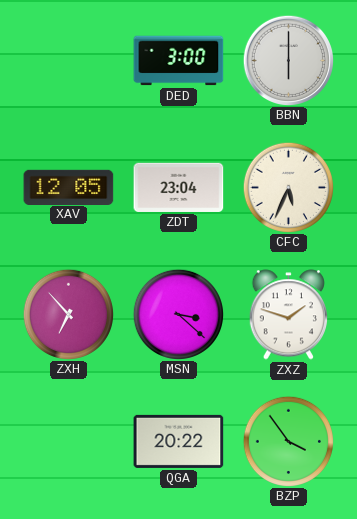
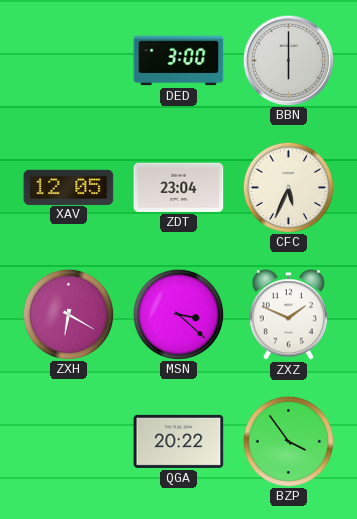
ZXH: 6:53 -> 6:20
ZXZ: 1:48 -> 1:49
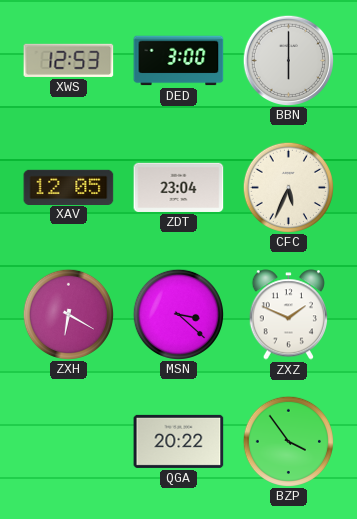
XWS: none -> 12:53
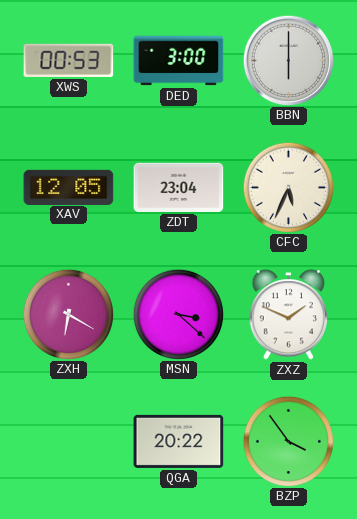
XWS: 12:53 -> 00:53
